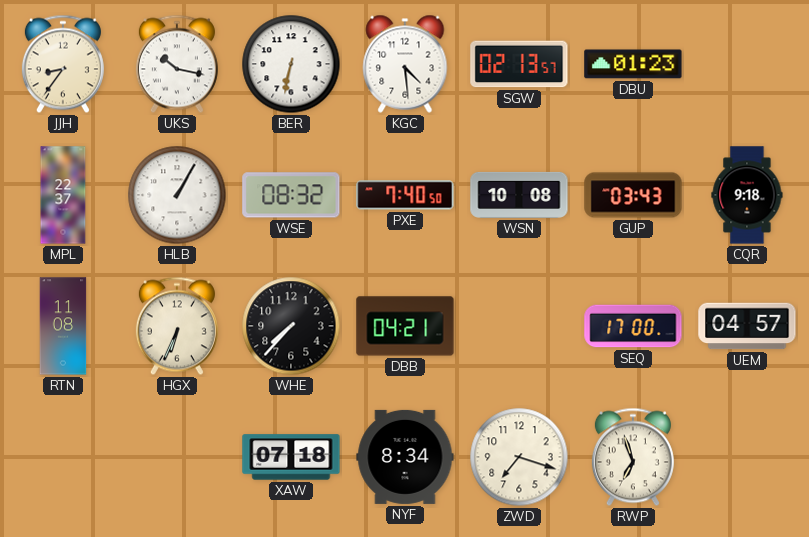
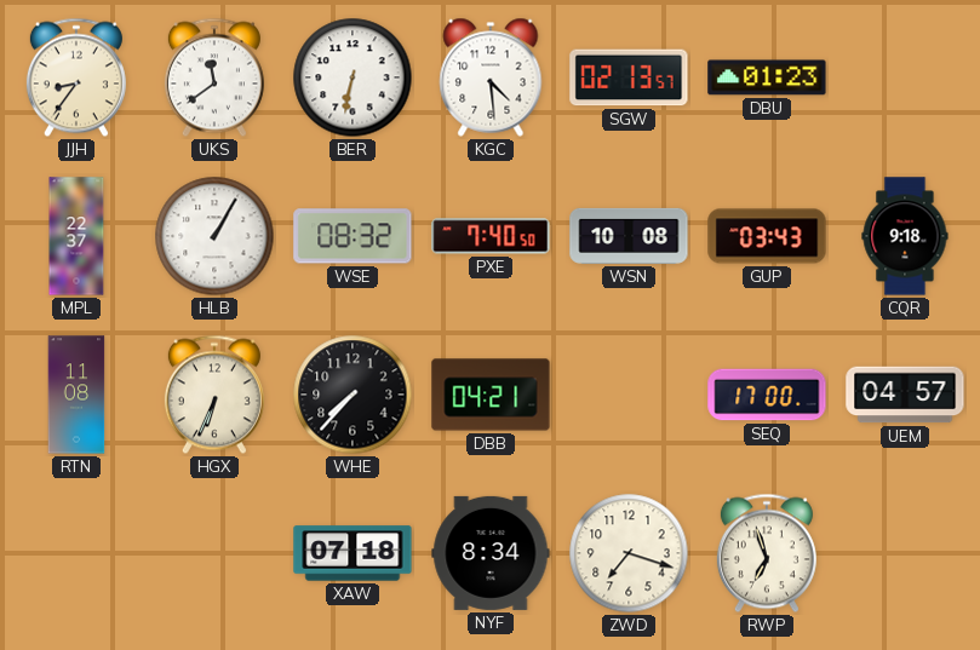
UKS: 10:17 -> 11:39
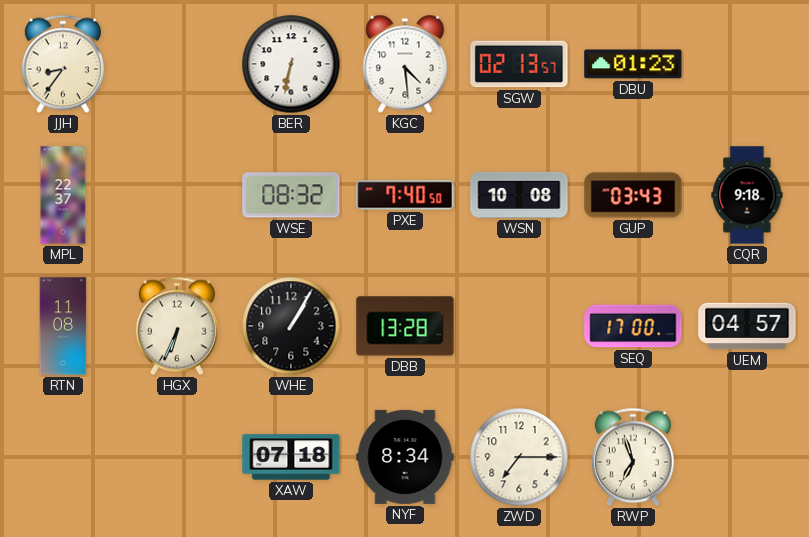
UKS: 11:39 -> none
HLB: 1:05 -> none
WHE: 7:37 -> 1:05
DBB: 04:21 -> 13:28
ZWD: 7:18 -> 7:15
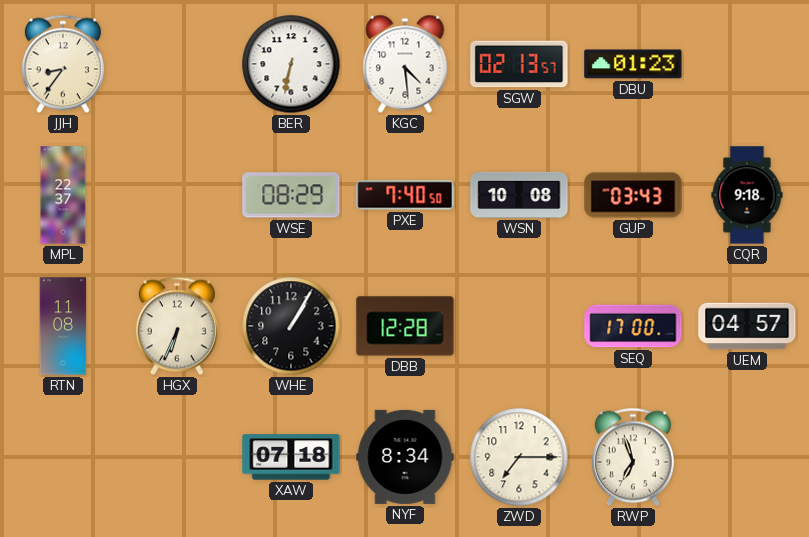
WSE: 08:32 -> 08:29
DBB: 13:28 -> 12:28
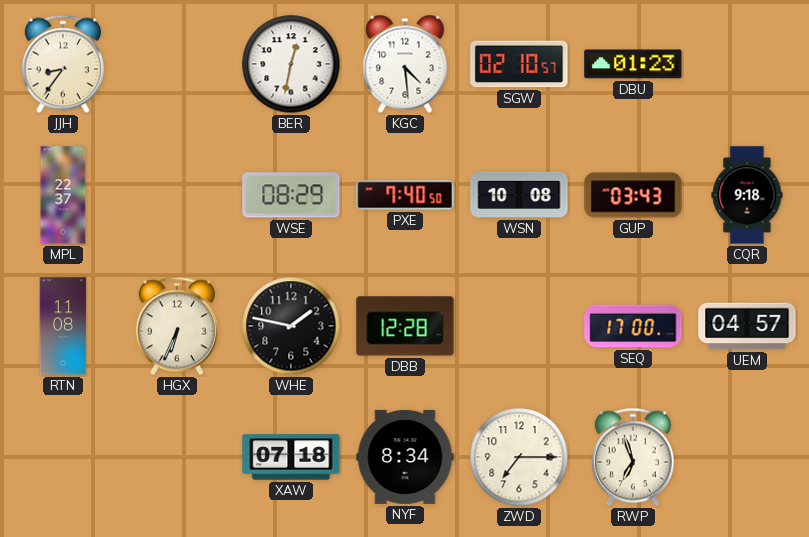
BER: 6:32 -> 12:32
SGW: 02:13 -> 02:10
WHE: 1:05 -> 1:47
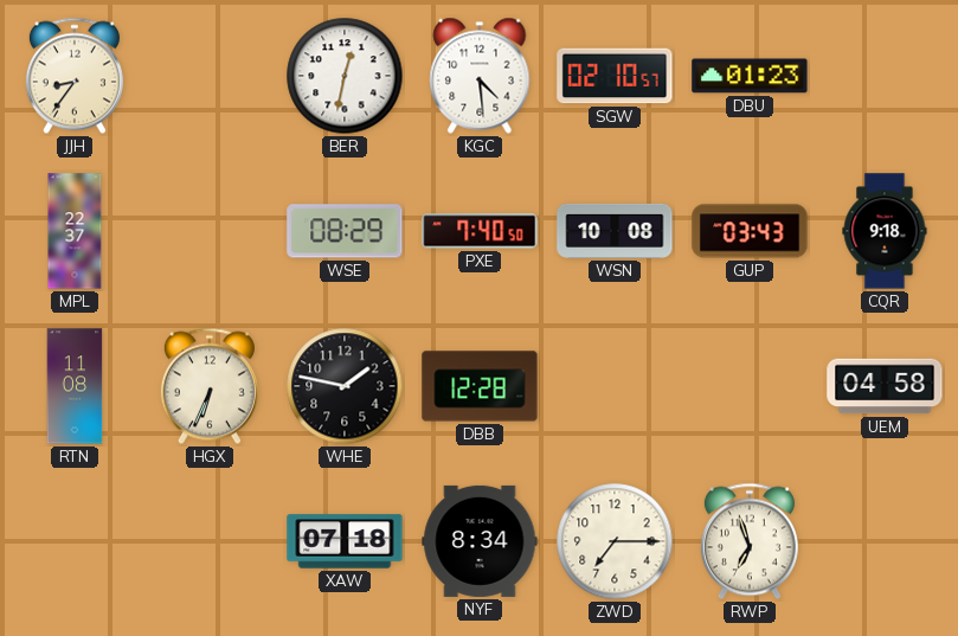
SEQ: 17:00 -> none
UEM: 04:57 -> 04:58
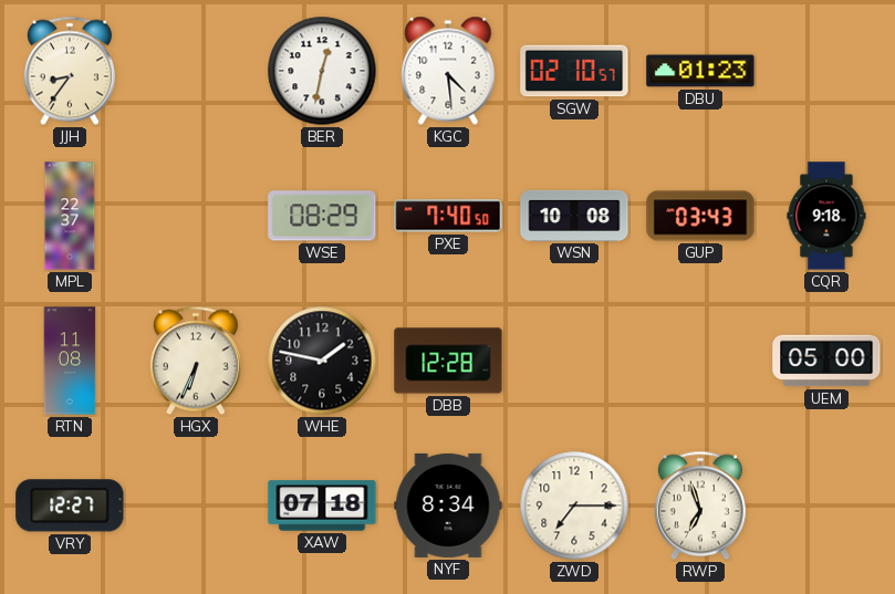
UEM: 04:58 -> 05:00
VRY: none -> 12:27
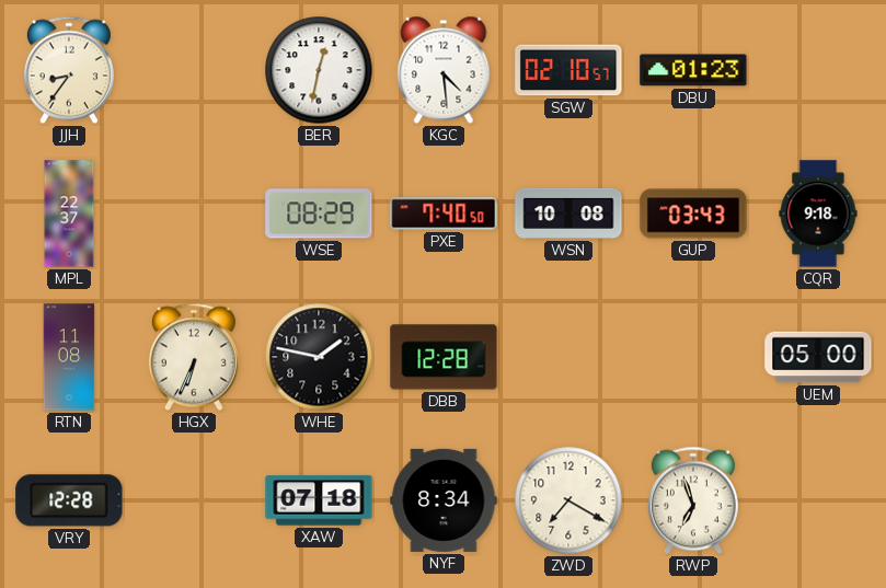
VRY: 12:27 -> 12:28
ZWD: 7:15 -> 7:20
